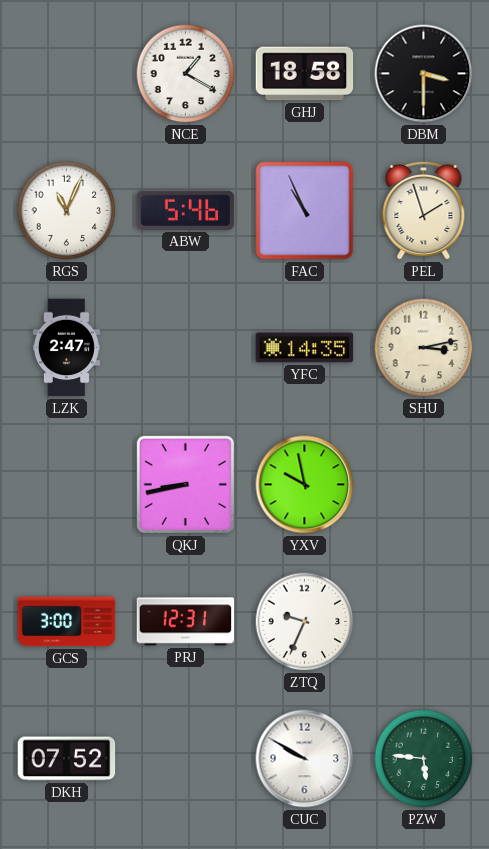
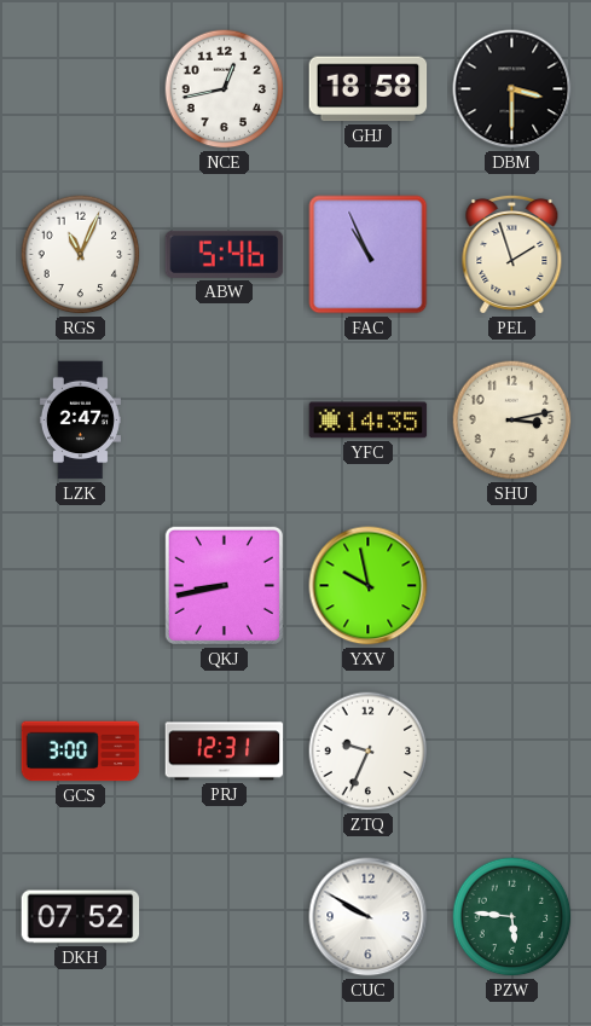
NCE: 1:20 -> 12:43
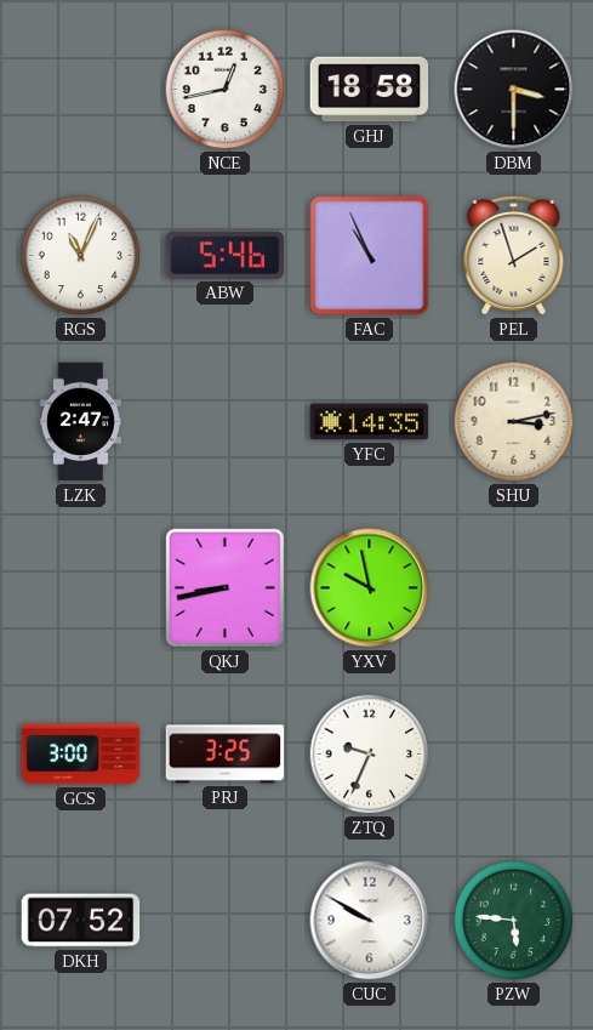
PRJ: 12:31 -> 3:25
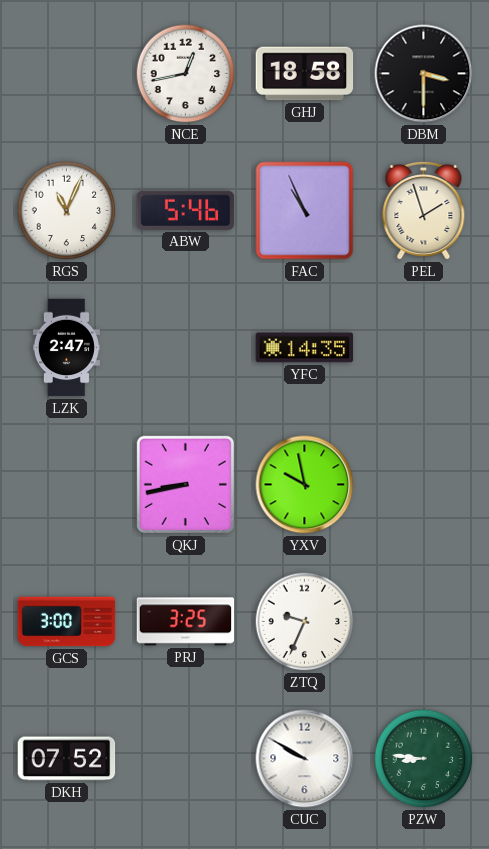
SHU: 3:13 -> none
PZW: 5:46 -> 8:46
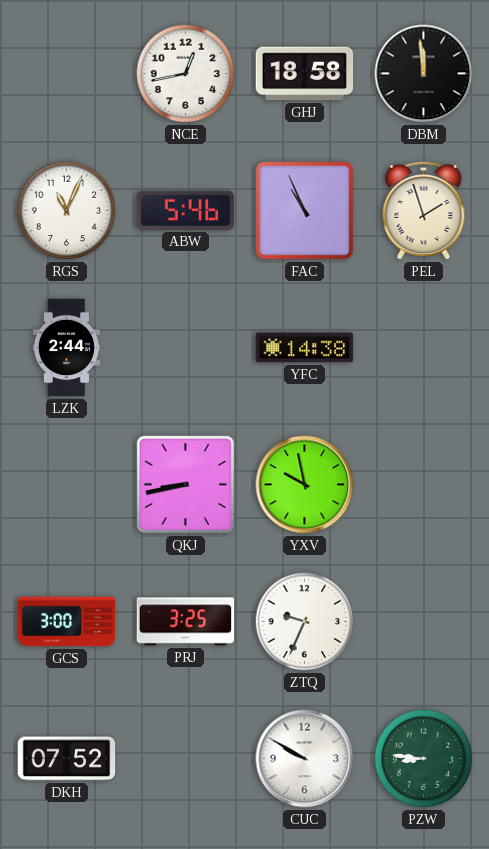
DBM: 3:30 -> 11:59
LZK: 2:47 -> 2:44
YFC: 14:35 -> 14:38
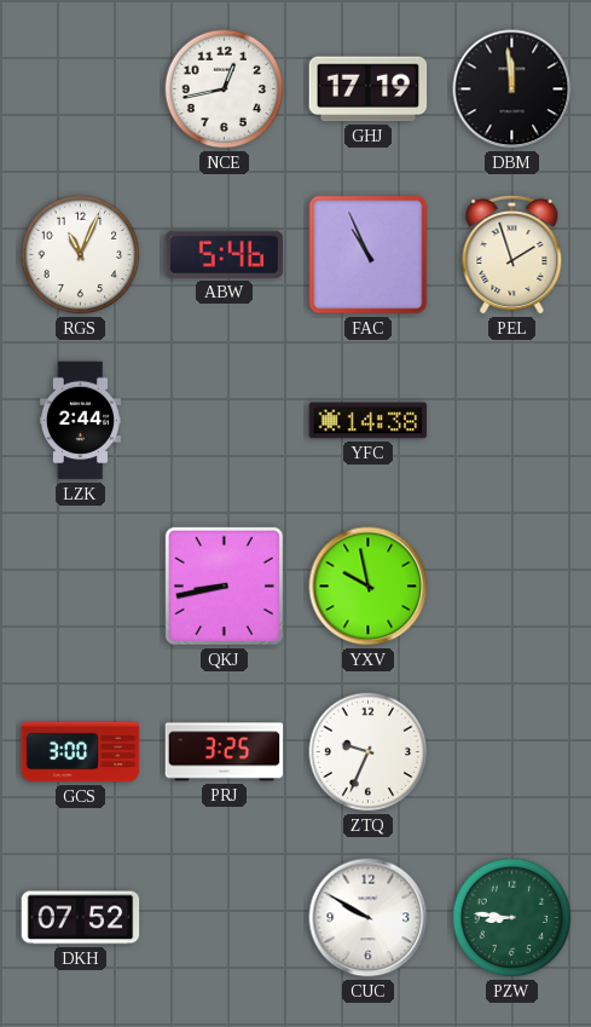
GHJ: 18:58 -> 17:19
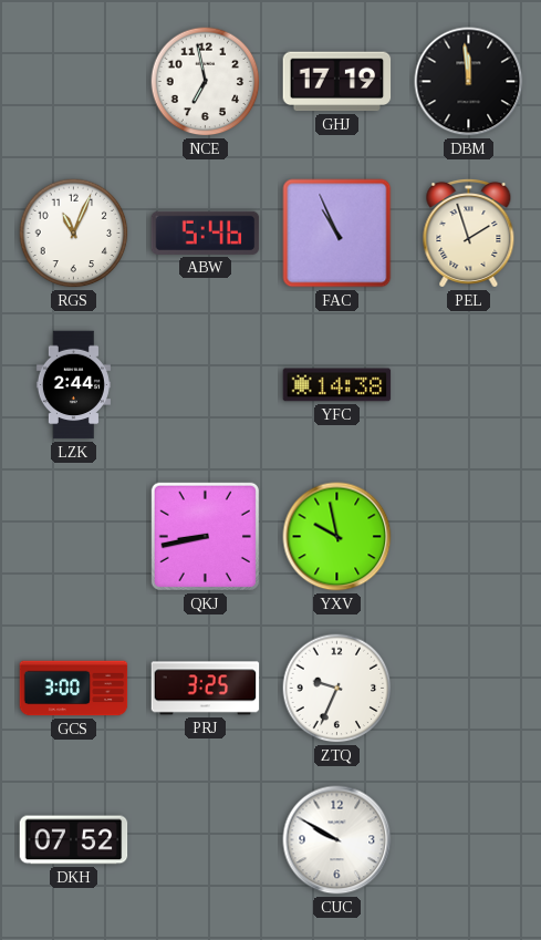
NCE: 12:43 -> 6:58
PZW: 8:46 -> none
